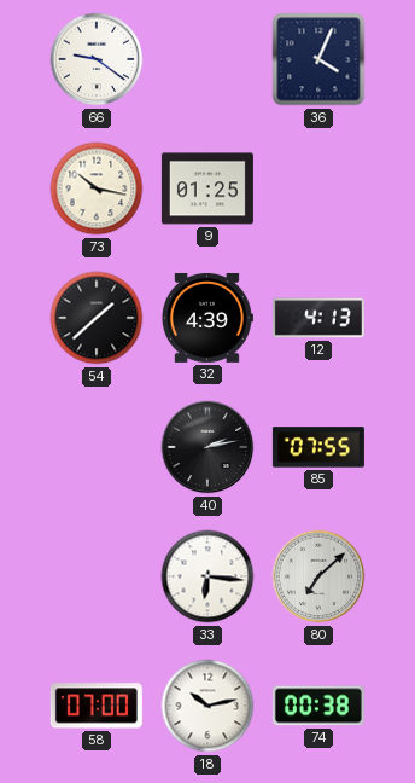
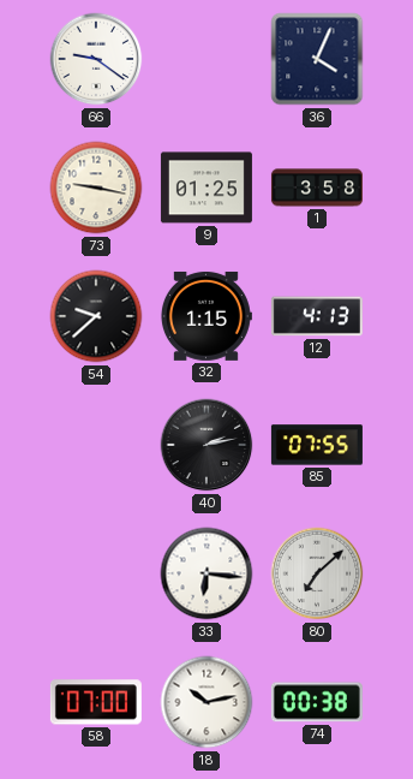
73: 10:17 -> 9:17
1: none -> 3:58
54: 1:38 -> 9:38
32: 4:39 -> 1:15
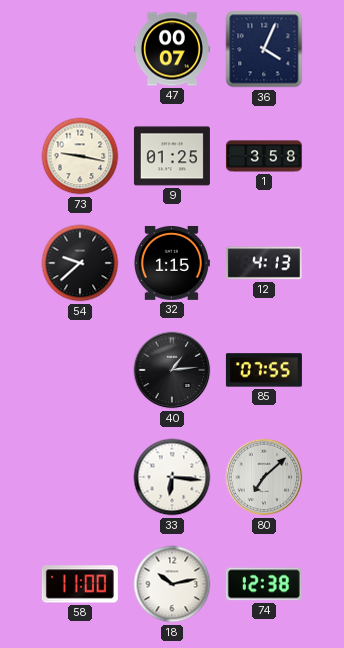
66: 9:21 -> none
47: none -> 00:07
40: 2:13 -> 1:14
58: 07:00 -> 11:00
74: 00:38 -> 12:38
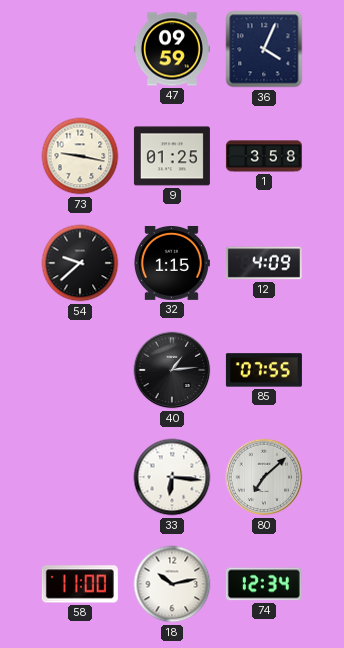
47: 00:07 -> 09:59
12: 4:13 -> 4:09
74: 12:38 -> 12:34
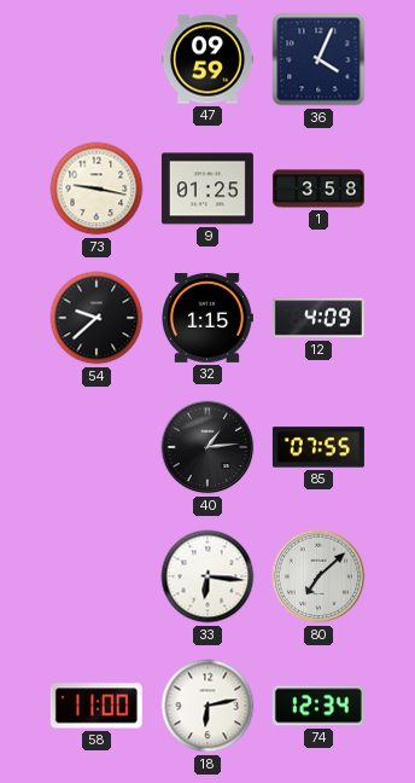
18: 10:13 -> 6:13
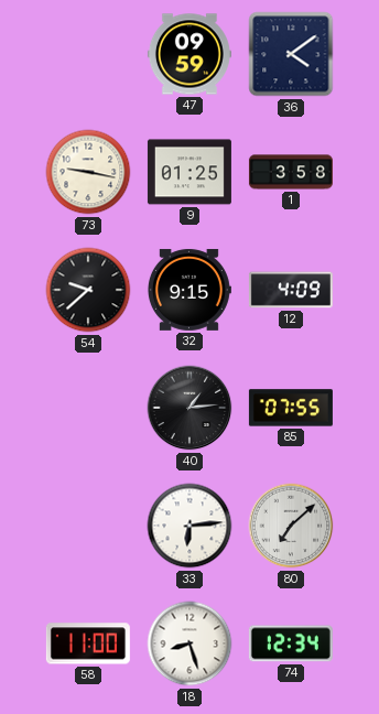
36: 4:04 -> 4:09
32: 1:15 -> 9:15
33: 6:16 -> 6:14
18: 6:13 -> 8:27
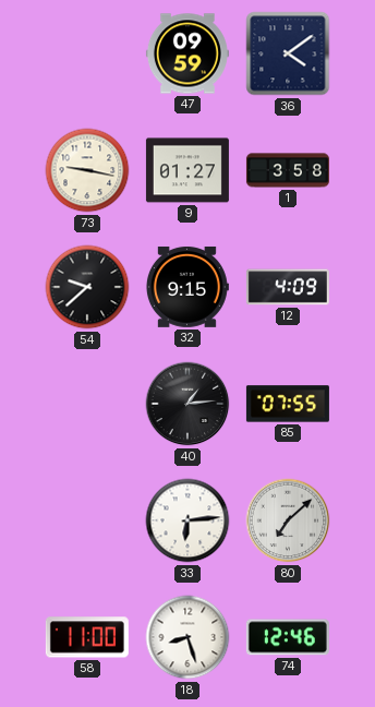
9: 01:25 -> 01:27
74: 12:34 -> 12:46
